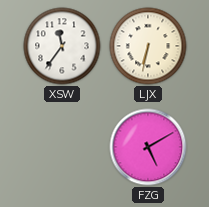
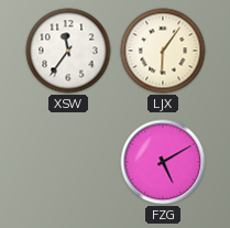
LJX: 6:32 -> 6:06
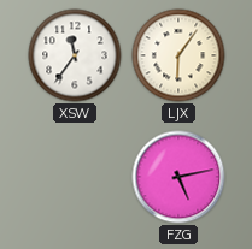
FZG: 5:10 -> 5:13
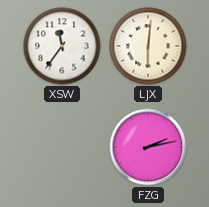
LJX: 6:06 -> 6:01
FZG: 5:13 -> 2:13
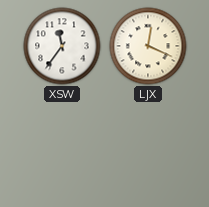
LJX: 6:01 -> 12:19
FZG: 2:13 -> none
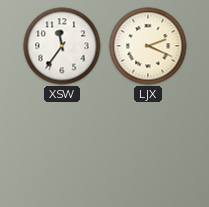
LJX: 12:19 -> 2:19
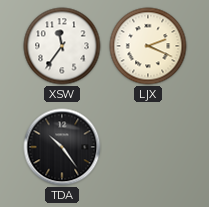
TDA: none -> 10:24
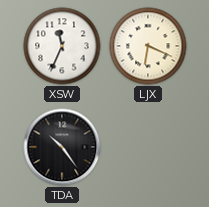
XSW: 11:36 -> 11:34
LJX: 2:19 -> 6:19
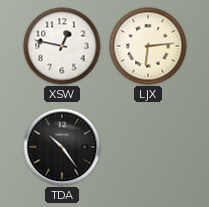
XSW: 11:34 -> 12:47
LJX: 6:19 -> 6:14
